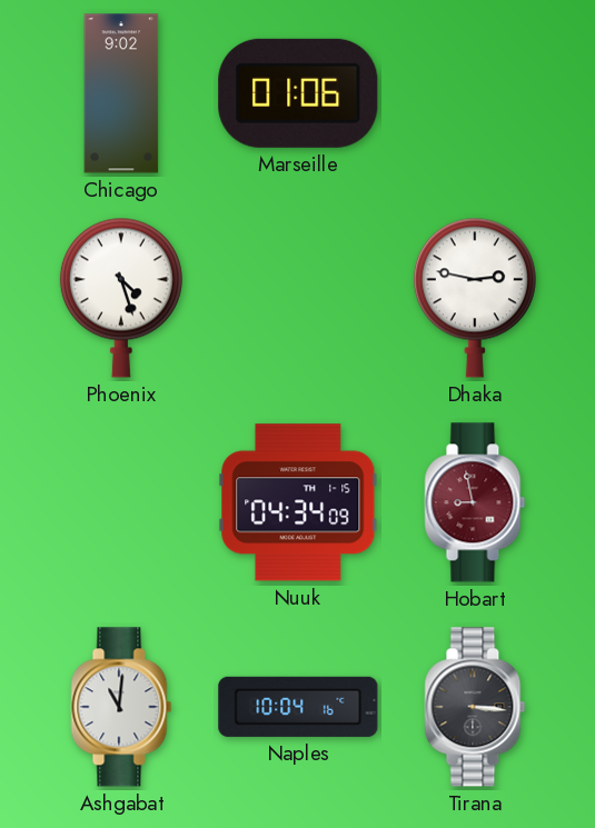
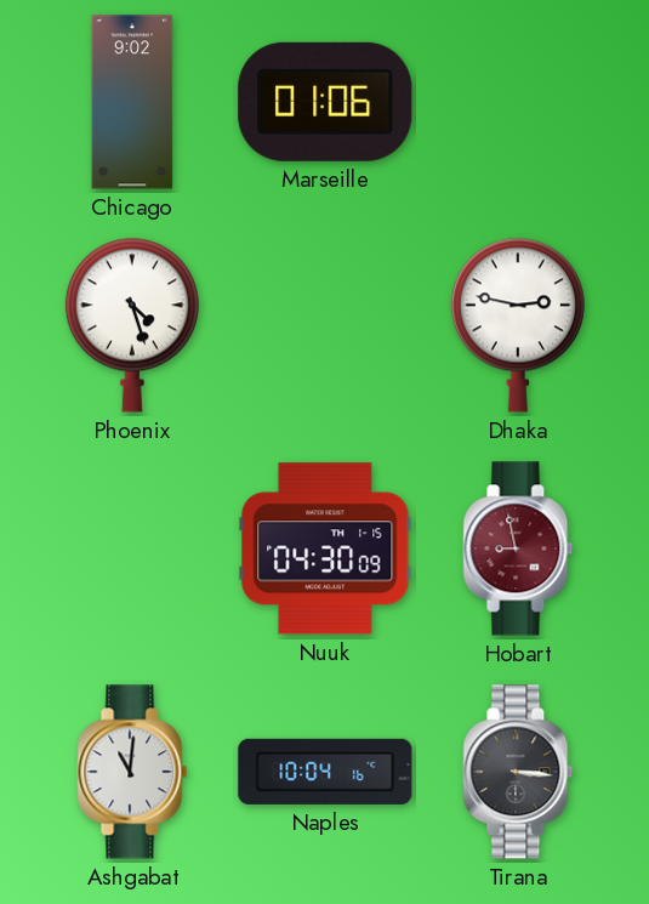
Nuuk: 04:34 -> 04:30
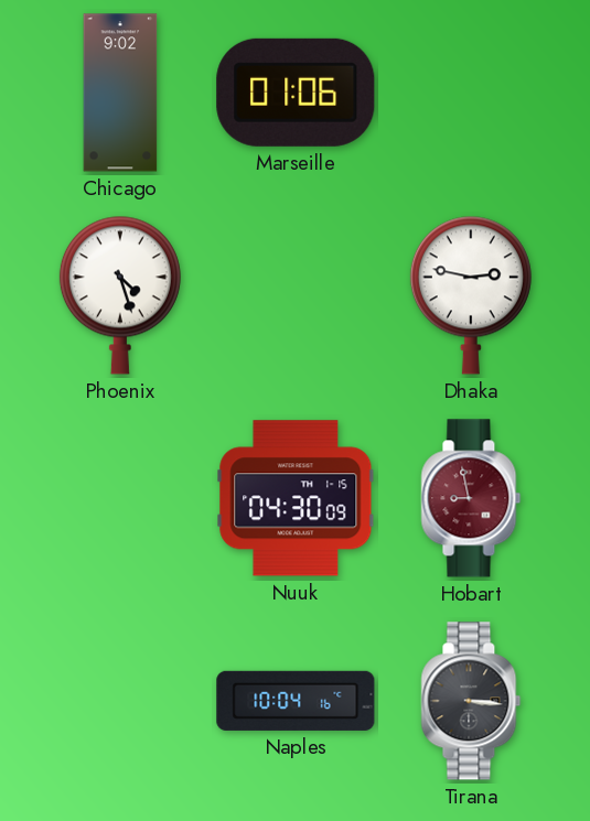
Ashgabat: 11:01 -> none
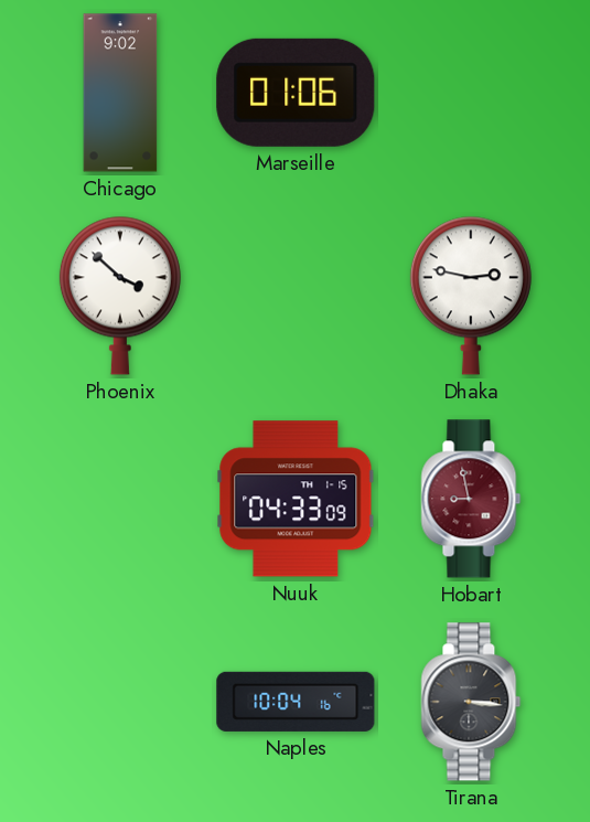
Phoenix: 4:27 -> 3:52
Nuuk: 04:30 -> 04:33
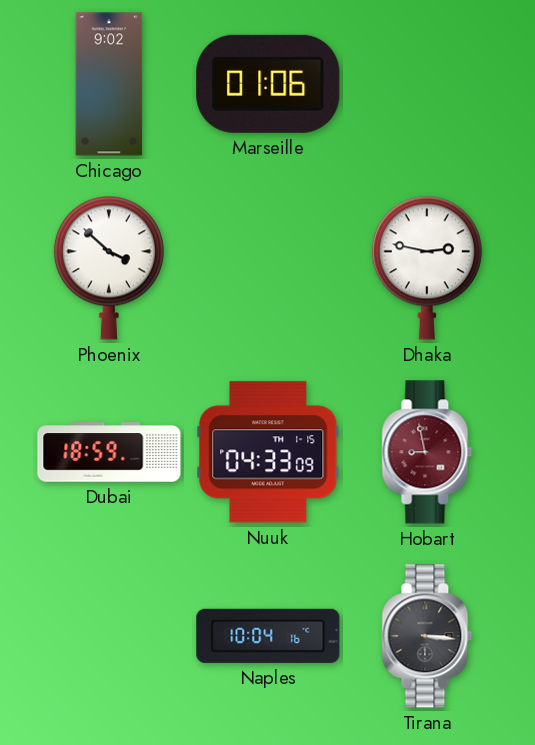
Dubai: none -> 18:59
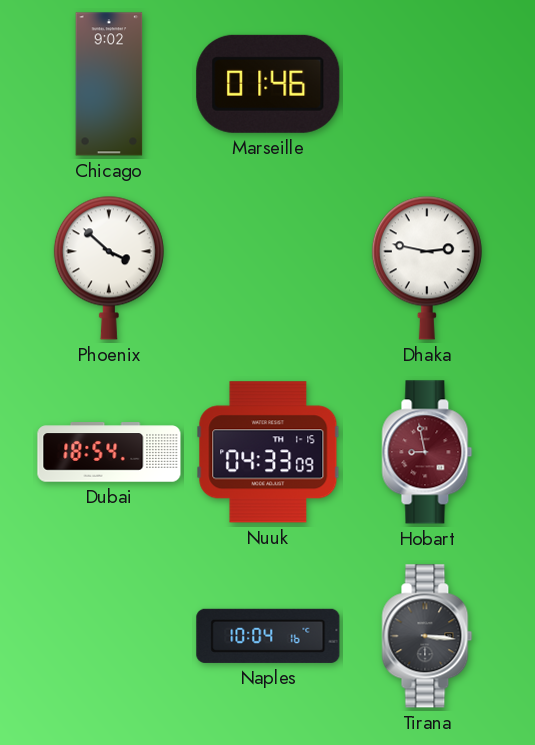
Marseille: 01:06 -> 01:46
Dubai: 18:59 -> 18:54
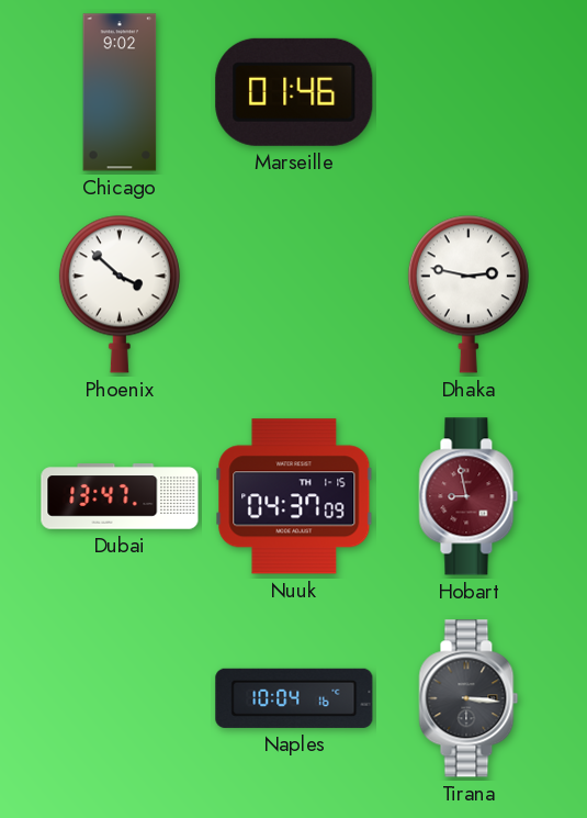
Dubai: 18:54 -> 13:47
Nuuk: 04:33 -> 04:37
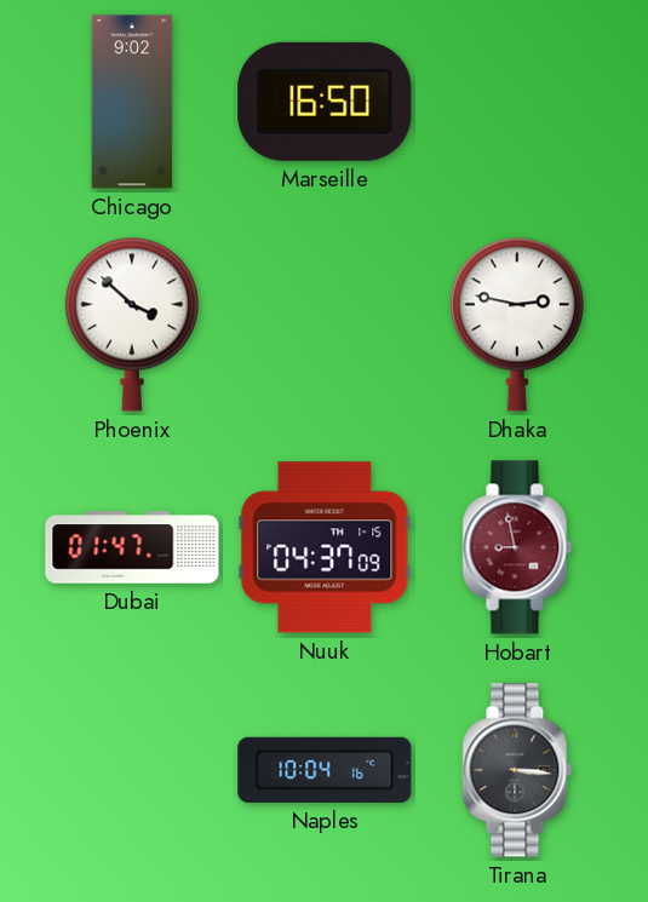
Marseille: 01:46 -> 16:50
Dubai: 13:47 -> 01:47
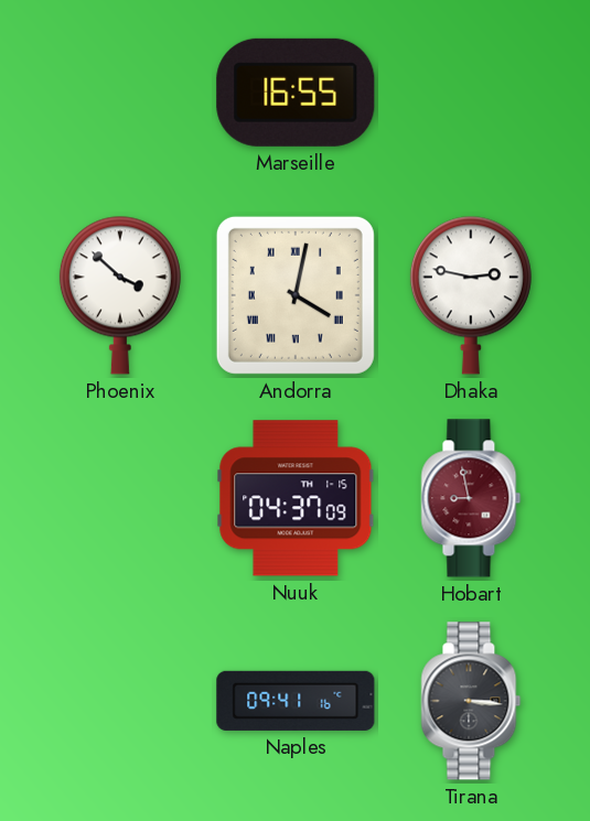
Chicago: 9:02 -> none
Marseille: 16:50 -> 16:55
Andorra: none -> 4:02
Dubai: 01:47 -> none
Naples: 10:04 -> 09:41
